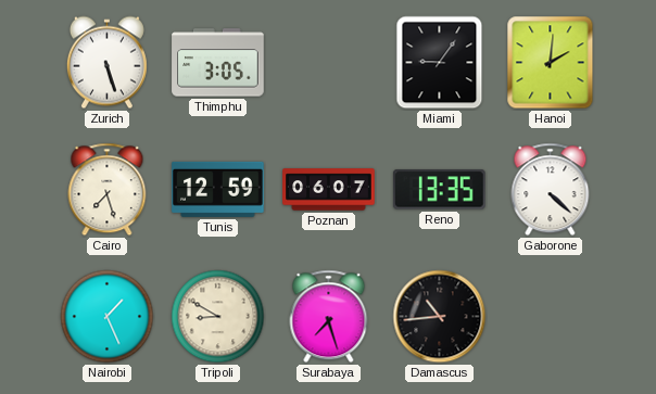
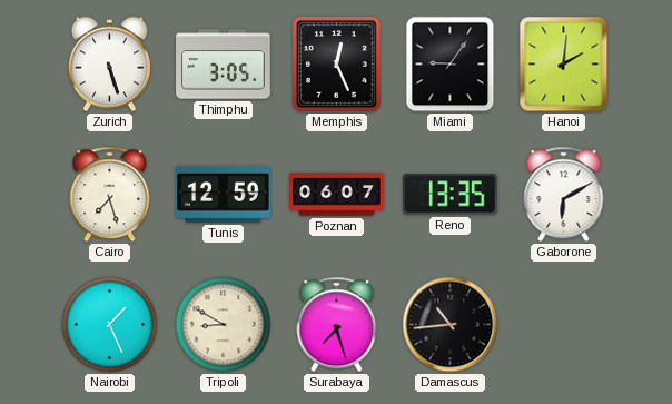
Memphis: none -> 12:26
Gaborone: 4:22 -> 6:10
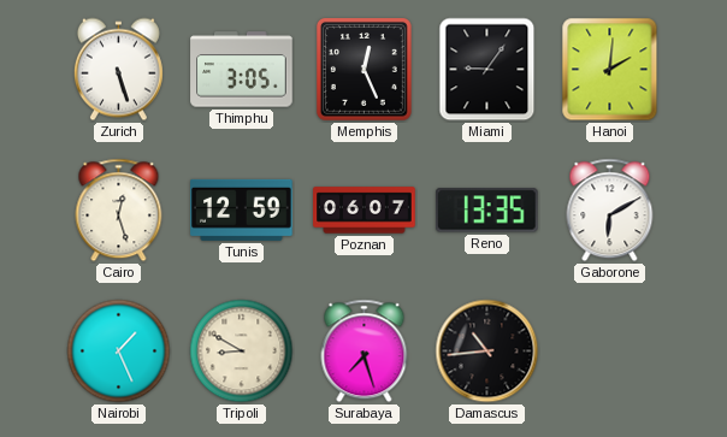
Cairo: 7:27 -> 12:27
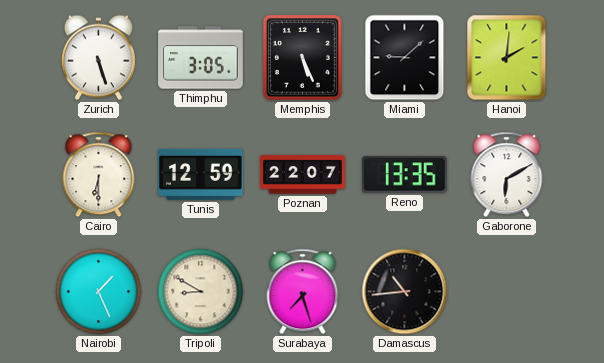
Memphis: 12:26 -> 5:26
Miami: 9:06 -> 9:08
Cairo: 12:27 -> 6:30
Poznan: 06:07 -> 22:07
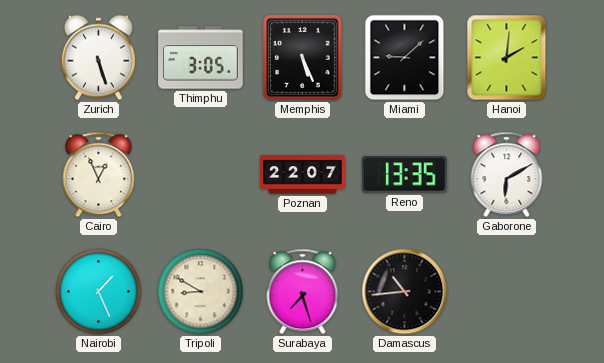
Cairo: 6:30 -> 12:56
Tunis: 12:59 -> none
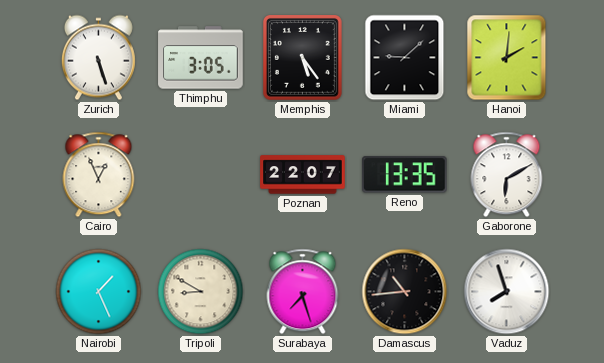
Memphis: 5:26 -> 5:24
Vaduz: none -> 7:57
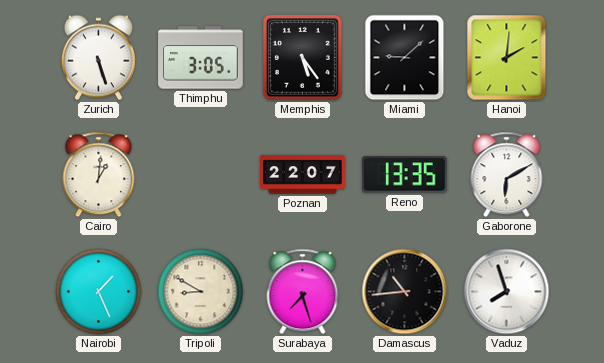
Cairo: 12:56 -> 1:01
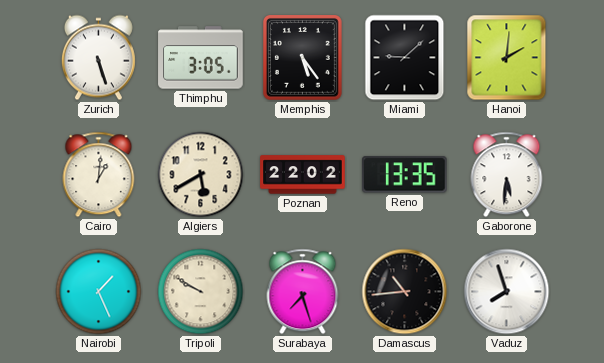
Algiers: none -> 5:40
Poznan: 22:07 -> 22:02
Gaborone: 6:10 -> 5:31
Tripoli: 8:50 -> 9:50
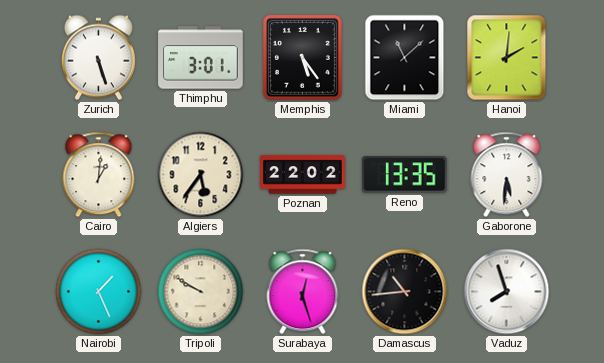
Thimphu: 3:05 -> 3:01
Miami: 9:08 -> 11:08
Algiers: 5:40 -> 5:36
Surabaya: 7:27 -> 12:27
